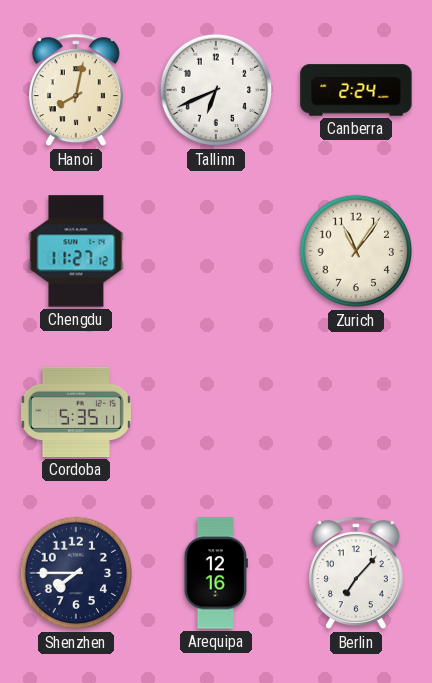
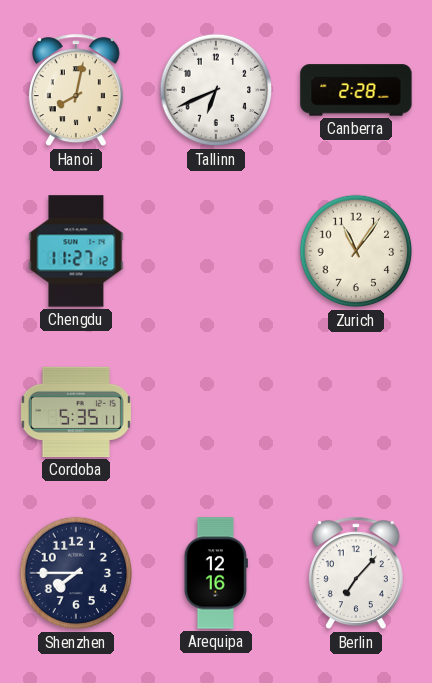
Canberra: 2:24 -> 2:28
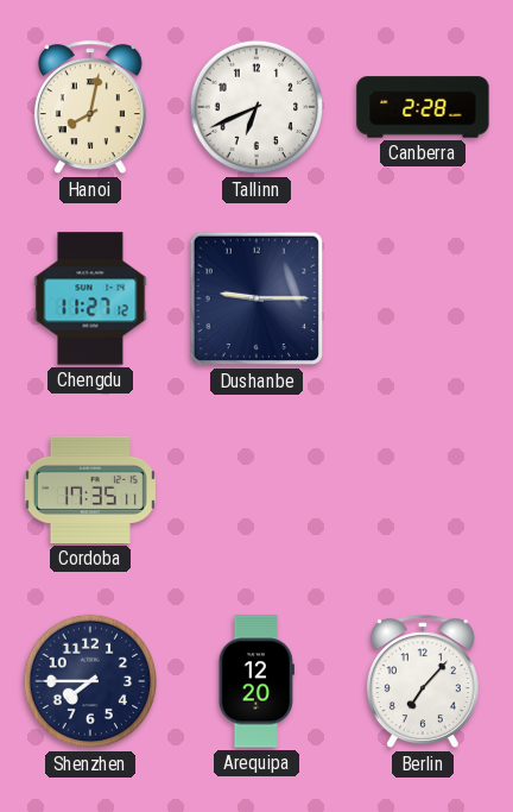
Dushanbe: none -> 9:15
Zurich: 11:06 -> none
Cordoba: 5:35 -> 17:35
Arequipa: 12:16 -> 12:20
